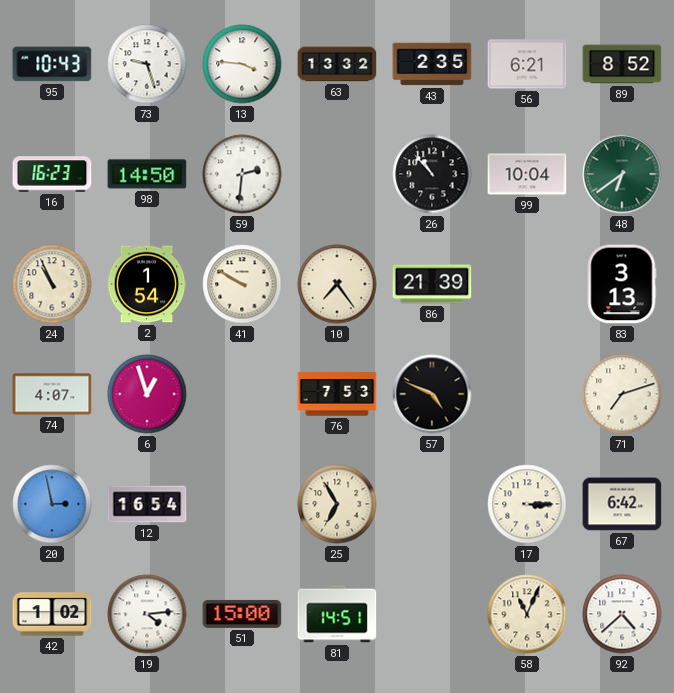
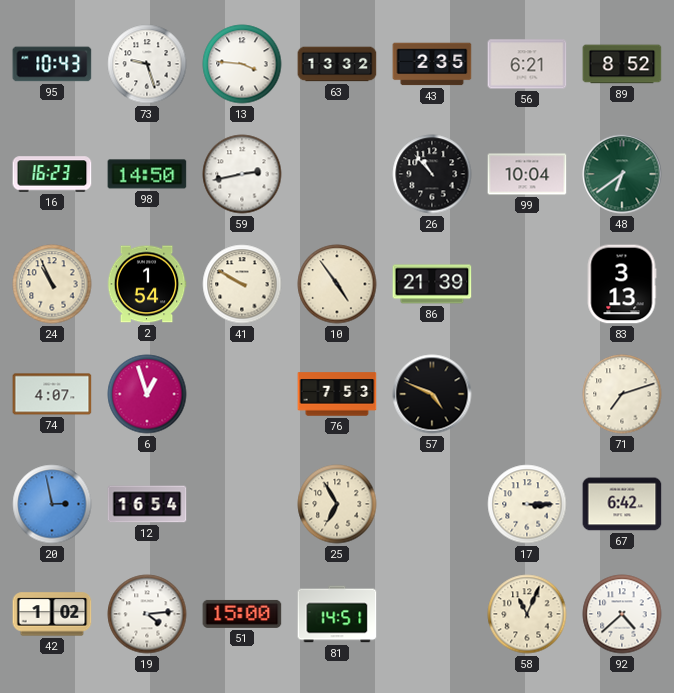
59: 2:31 -> 2:43
10: 7:24 -> 4:54
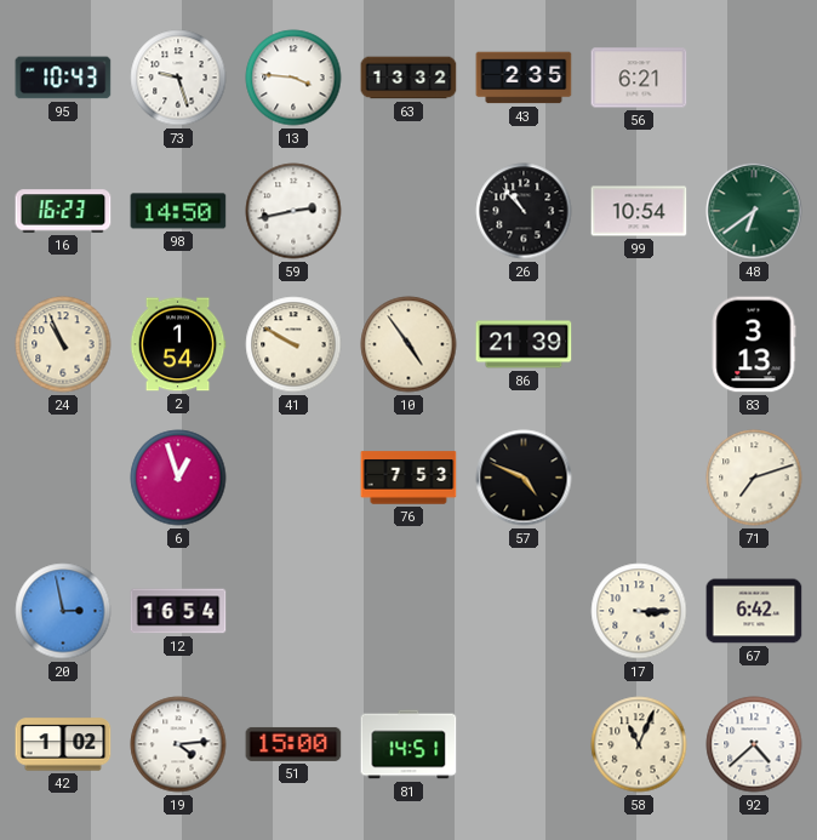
89: 8:52 -> none
99: 10:04 -> 10:54
74: 4:07 -> none
25: 6:55 -> none
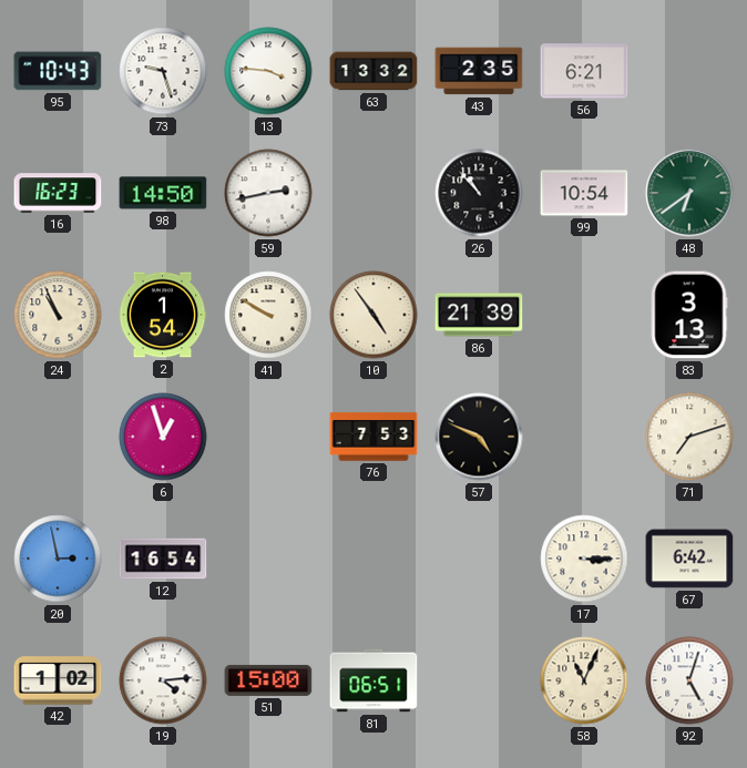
81: 14:51 -> 06:51
92: 4:38 -> 5:03
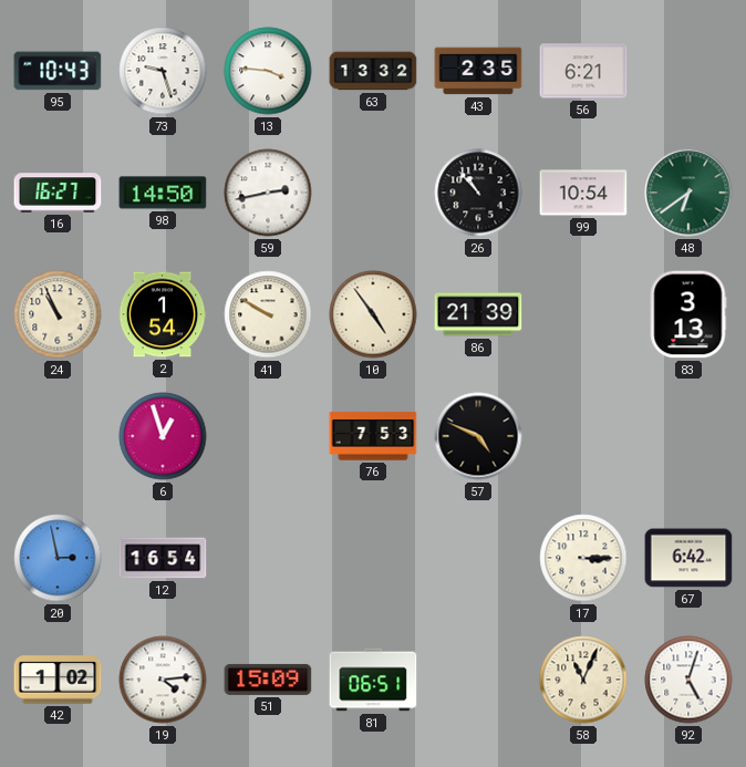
16: 16:23 -> 16:27
71: 7:12 -> none
51: 15:00 -> 15:09
